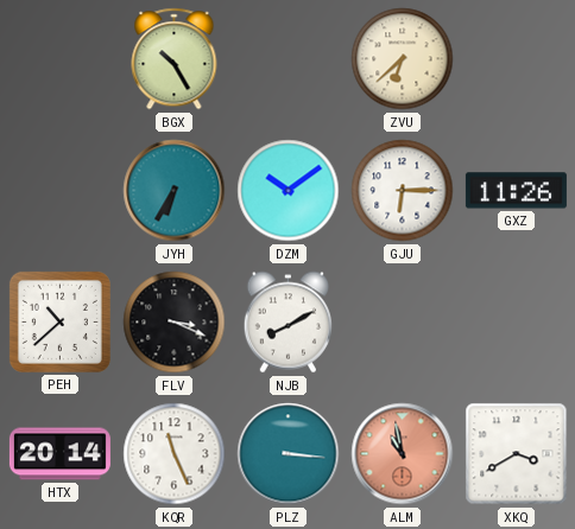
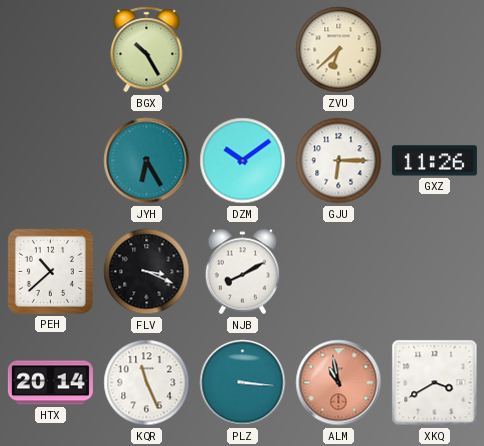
JYH: 6:35 -> 6:25
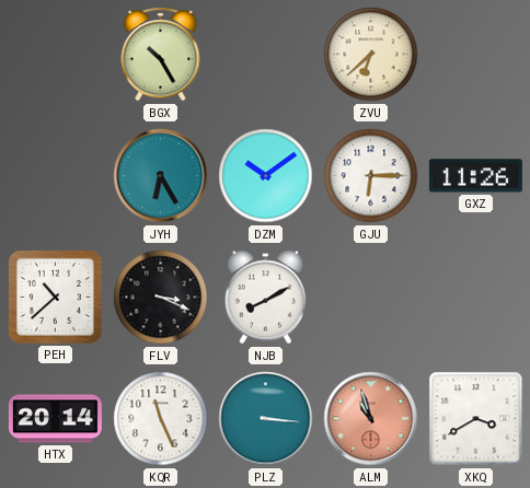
ALM: 10:58 -> 10:57
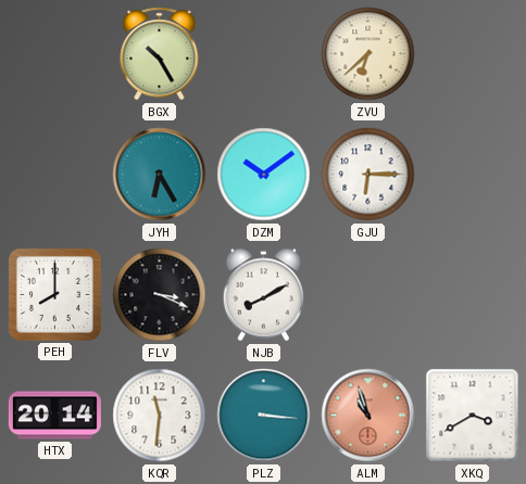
GXZ: 11:26 -> none
PEH: 10:38 -> 8:00
KQR: 11:26 -> 11:31
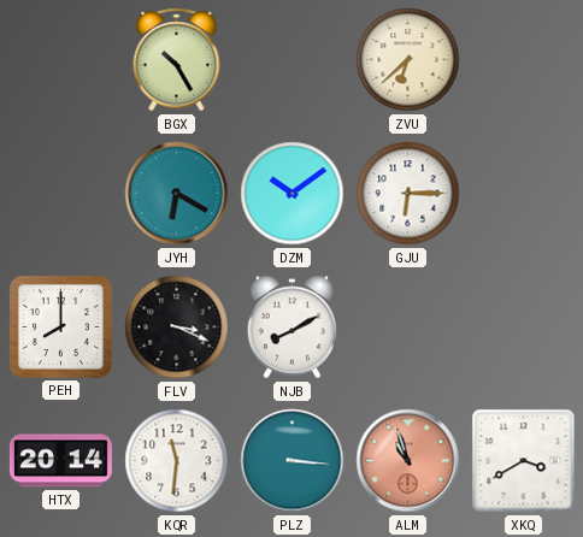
JYH: 6:25 -> 6:20
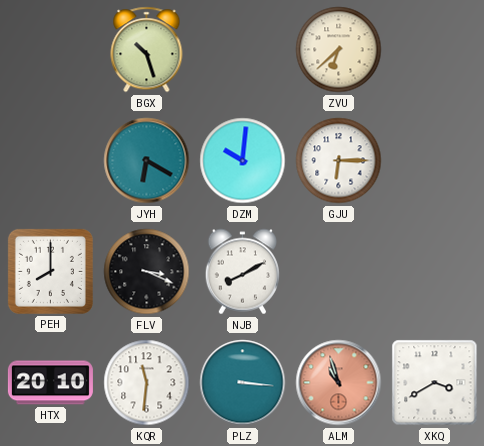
BGX: 10:25 -> 10:27
DZM: 10:09 -> 10:01
HTX: 20:14 -> 20:10
